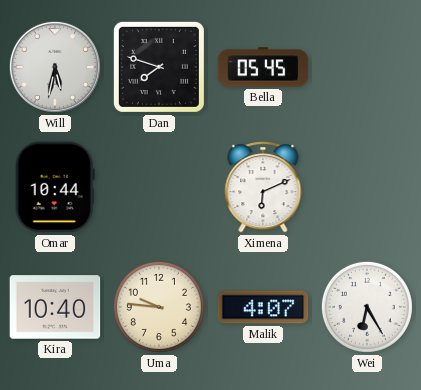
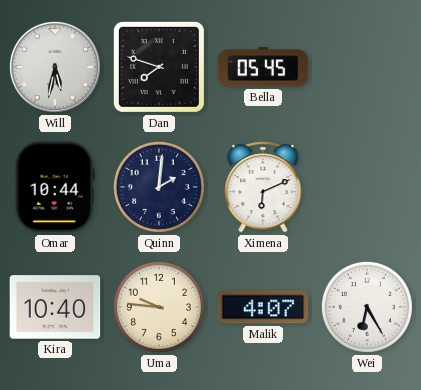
Quinn: none -> 2:01
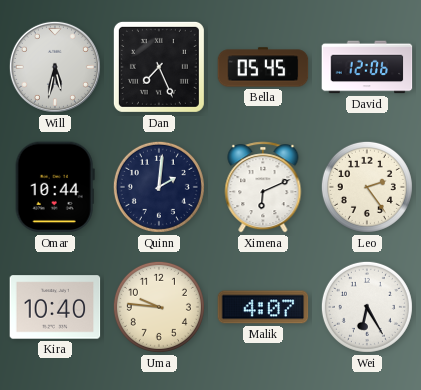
Dan: 7:48 -> 7:26
David: none -> 12:06
Leo: none -> 2:24
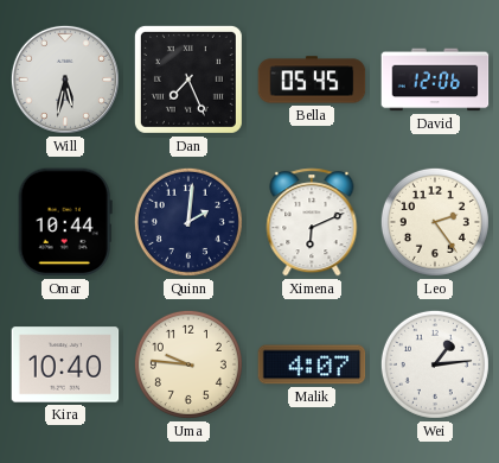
Wei: 6:25 -> 1:14
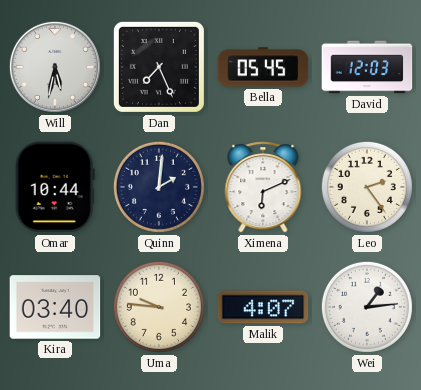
David: 12:06 -> 12:03
Kira: 10:40 -> 03:40
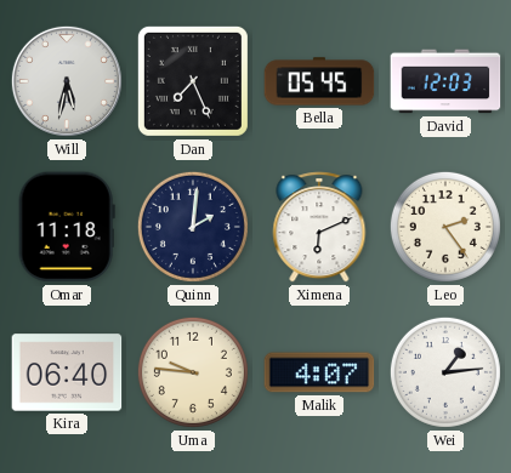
Omar: 10:44 -> 11:18
Kira: 03:40 -> 06:40
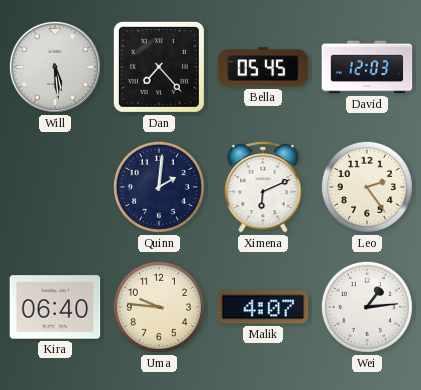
Will: 5:32 -> 5:29
Dan: 7:26 -> 7:23
Omar: 11:18 -> none
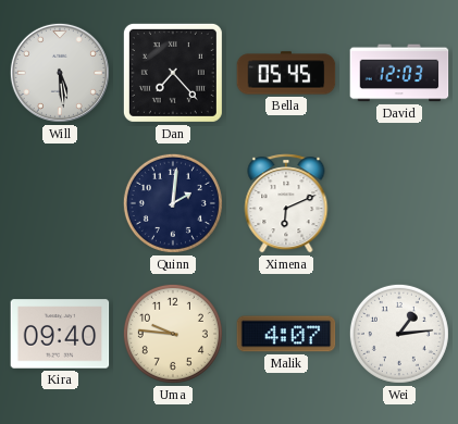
Leo: 2:24 -> none
Kira: 06:40 -> 09:40
